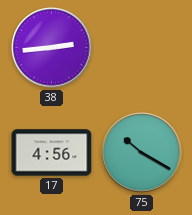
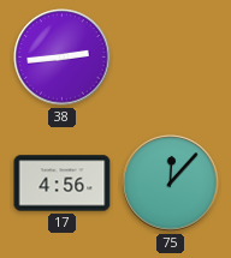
75: 10:20 -> 12:07
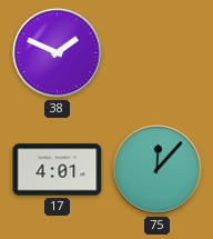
38: 2:44 -> 1:49
17: 4:56 -> 4:01
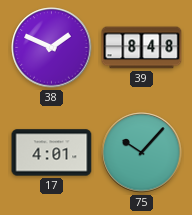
39: none -> 8:48
75: 12:07 -> 10:07
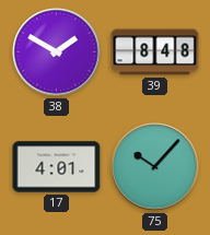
38: 1:49 -> 1:50
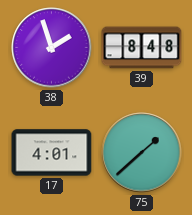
38: 1:50 -> 1:57
75: 10:07 -> 1:38
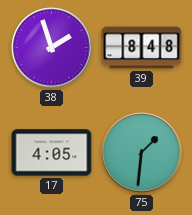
17: 4:01 -> 4:05
75: 1:38 -> 1:31
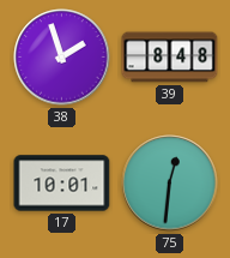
17: 4:05 -> 10:01
75: 1:31 -> 12:31
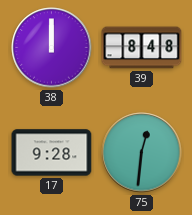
38: 1:57 -> 12:00
17: 10:01 -> 9:28
